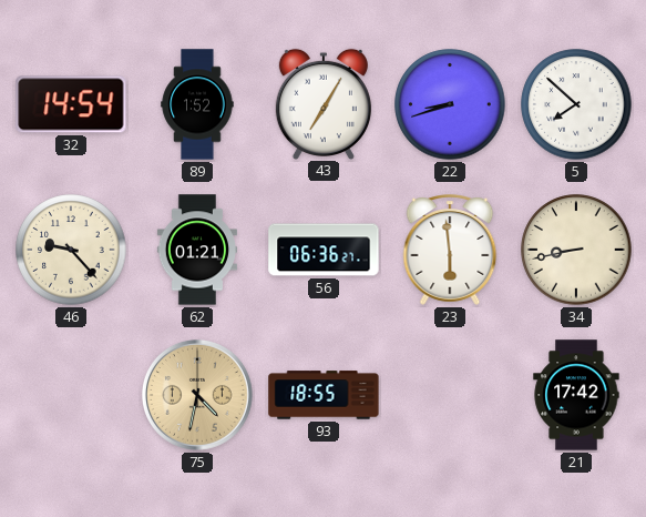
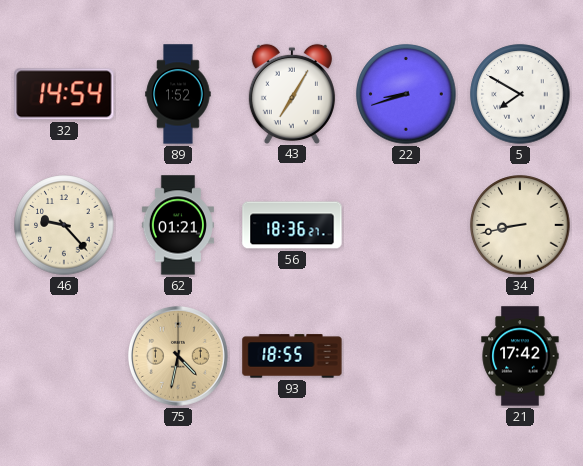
5: 7:52 -> 7:50
56: 06:36 -> 18:36
23: 5:59 -> none
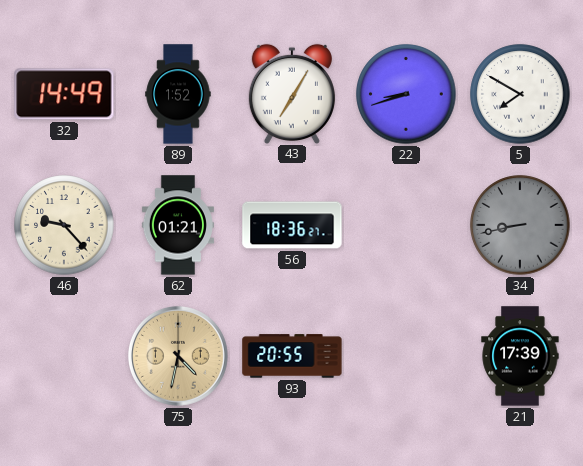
32: 14:54 -> 14:49
34 dial: cream -> grey
93: 18:55 -> 20:55
21: 17:42 -> 17:39
